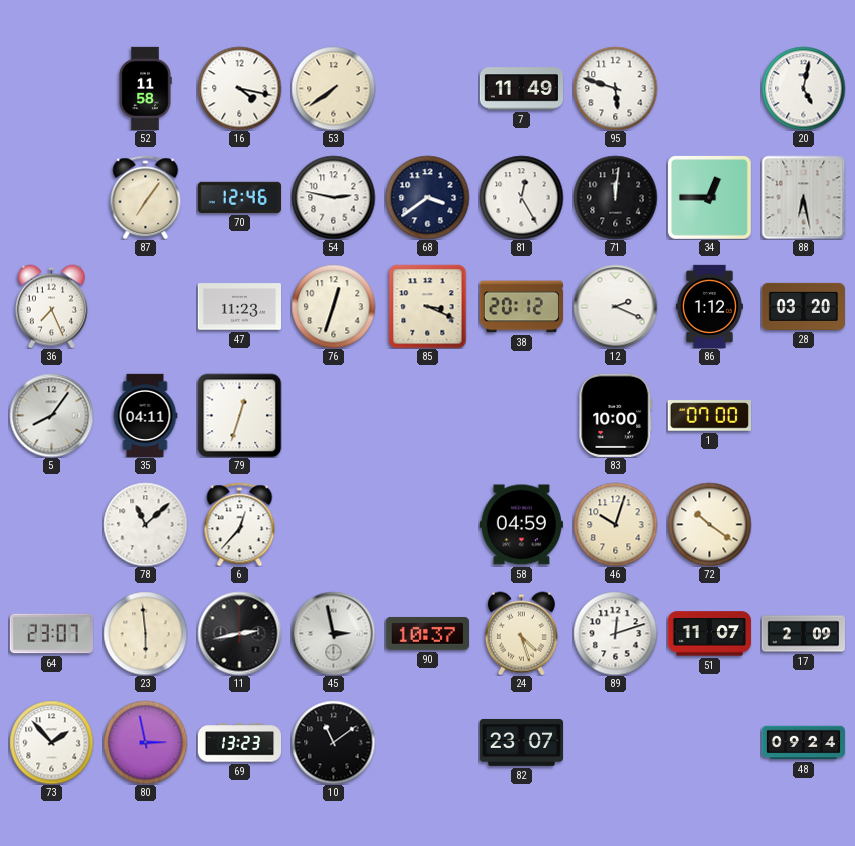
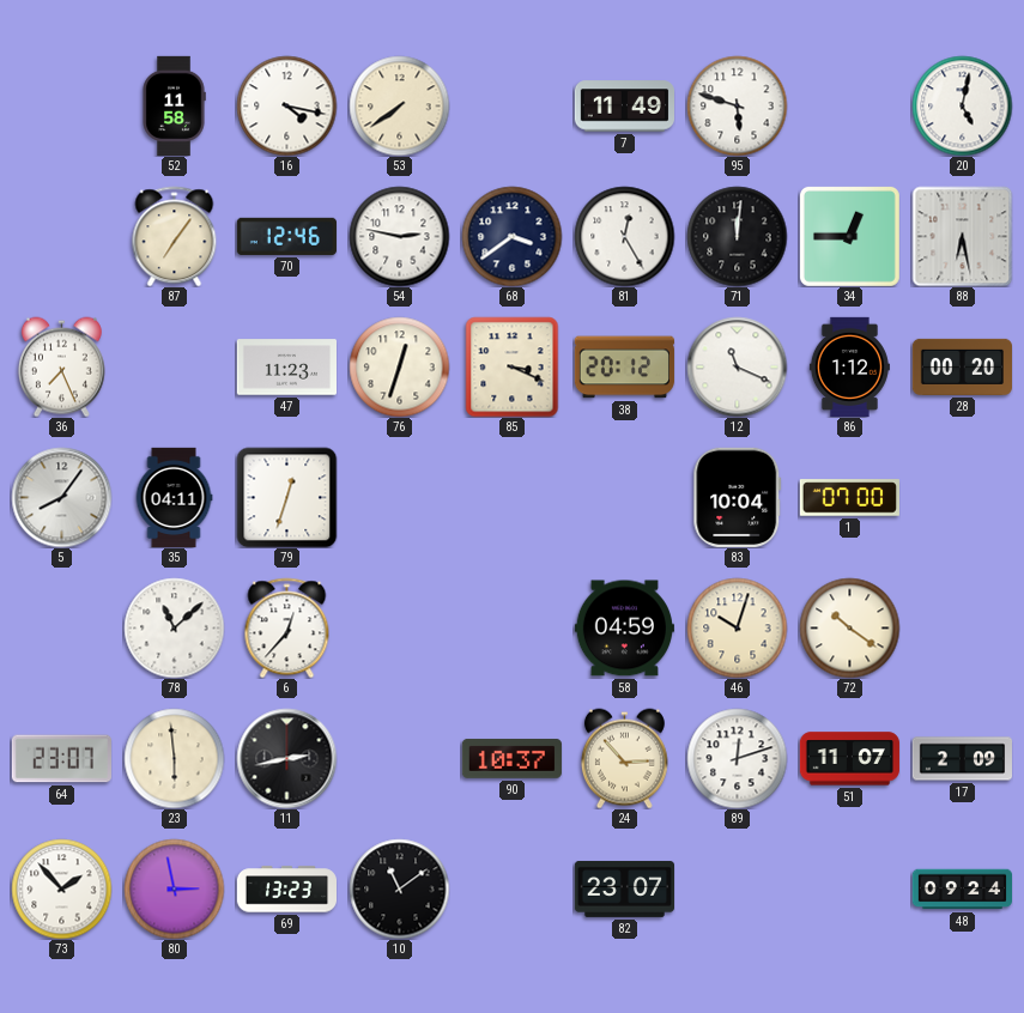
12: 2:19 -> 11:19
28: 03:20 -> 00:20
83: 10:00 -> 10:04
45: 2:58 -> none
24: 4:27 -> 2:53
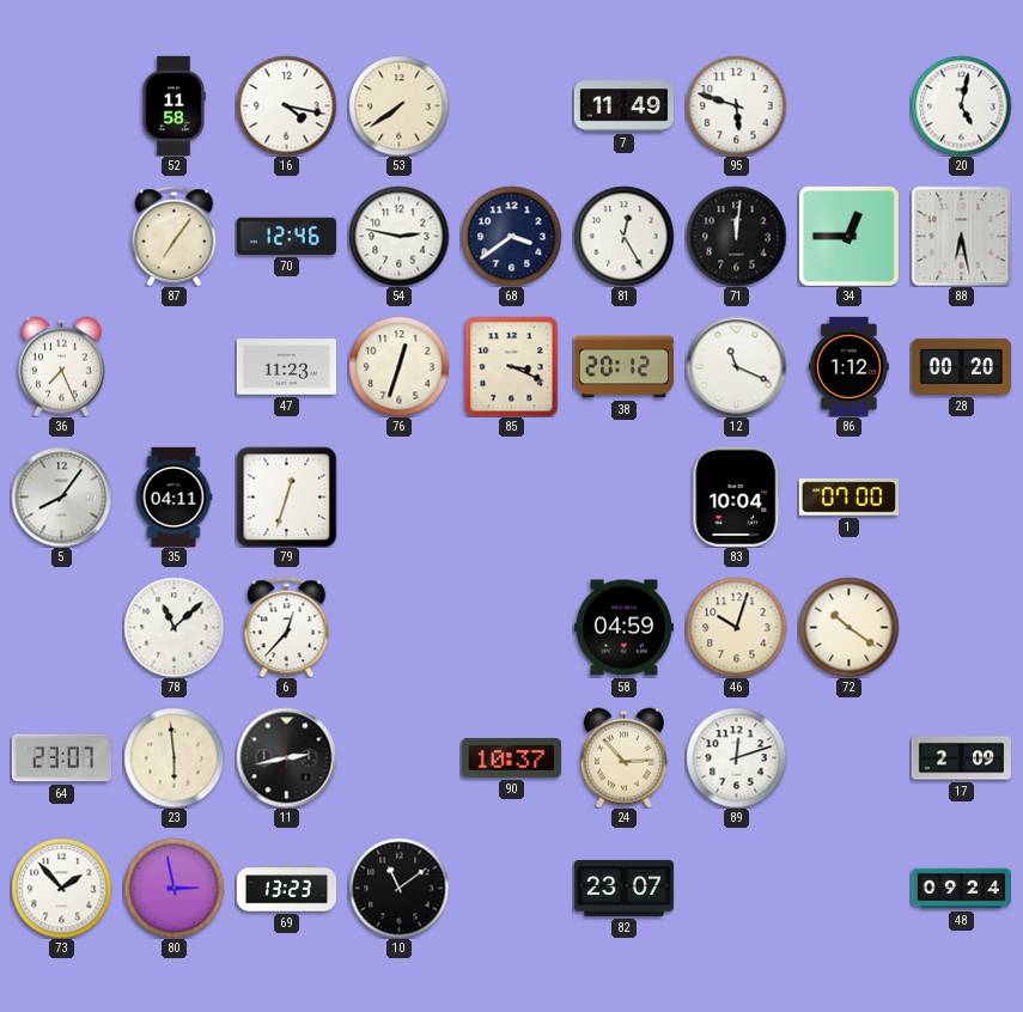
51: 11:07 -> none
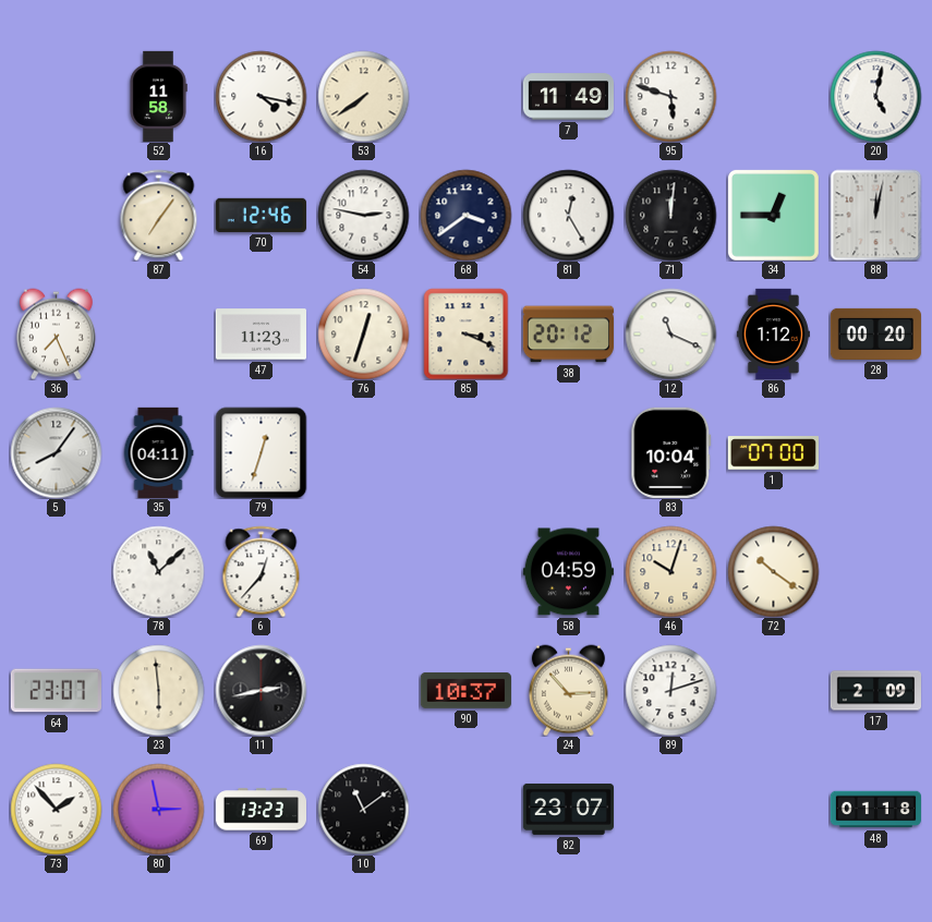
88: 6:28 -> 12:02
48: 09:24 -> 01:18
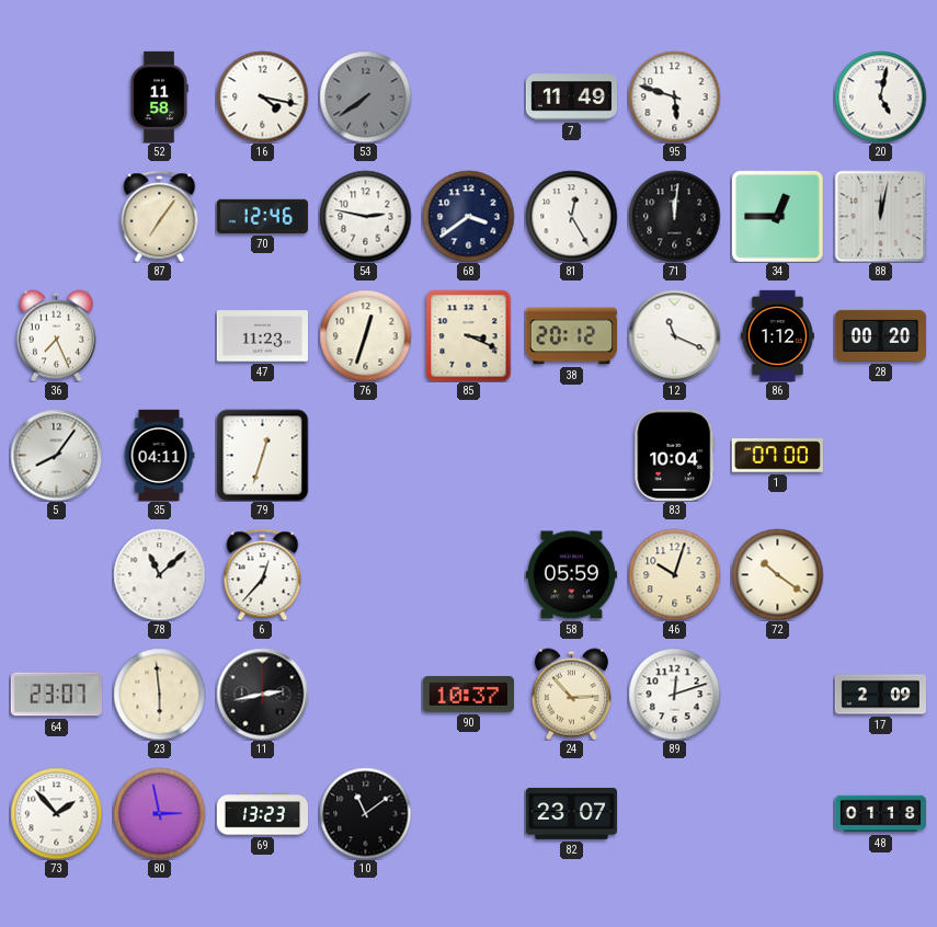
53 dial: cream -> grey
58: 04:59 -> 05:59
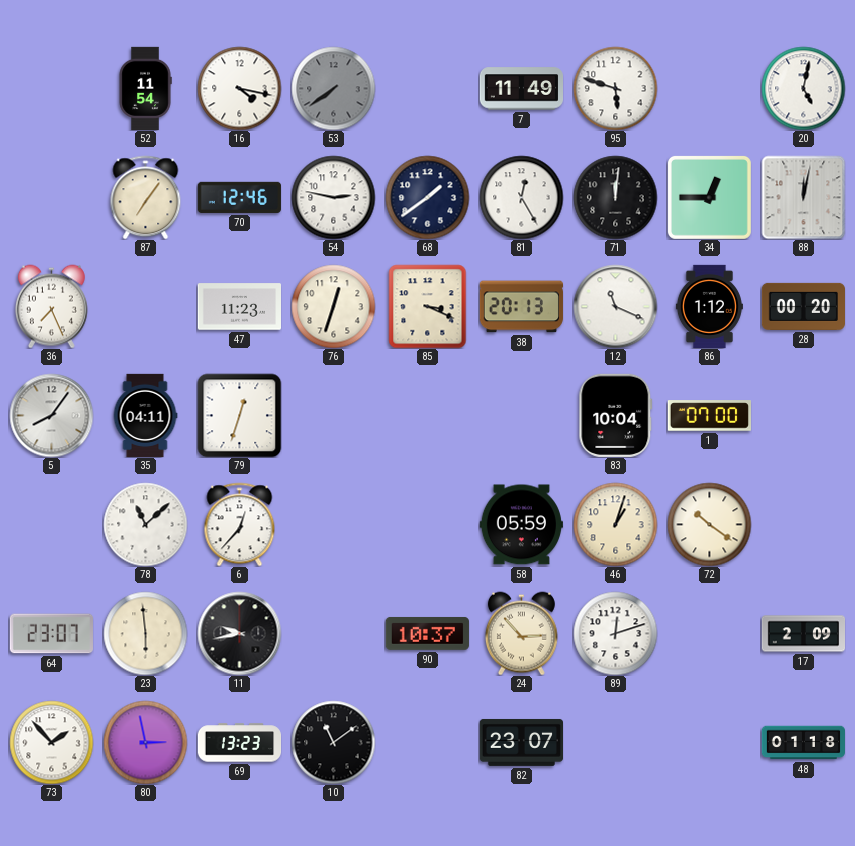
52: 11:58 -> 11:54
68: 3:39 -> 1:39
38: 20:12 -> 20:13
46: 10:03 -> 1:03
11: 2:43 -> 9:43
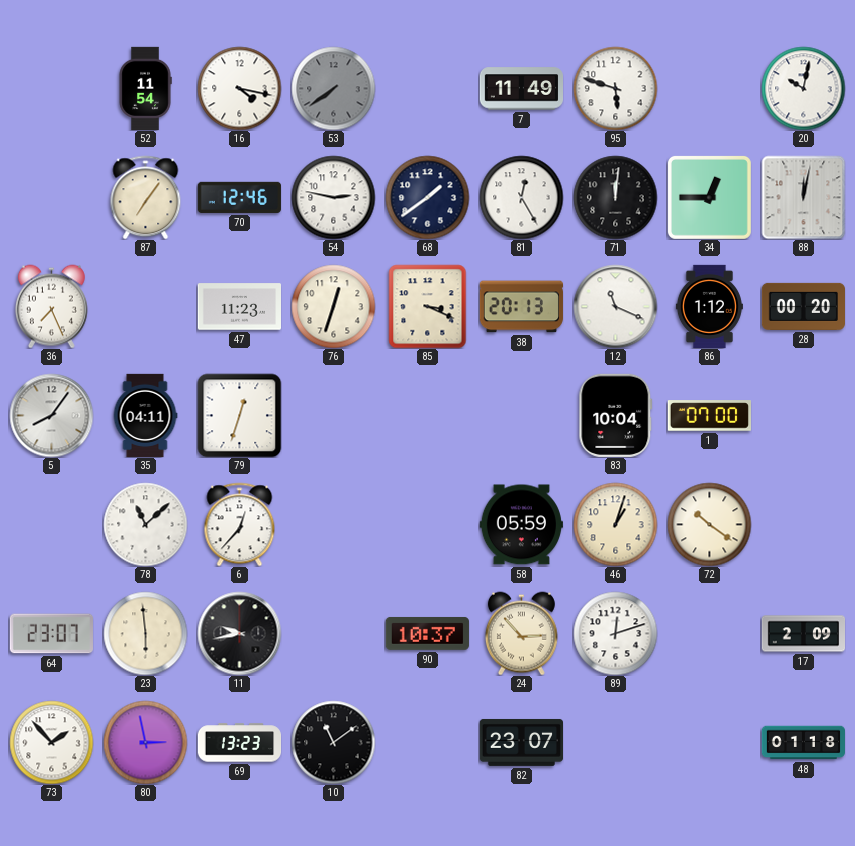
20: 5:02 -> 10:02
